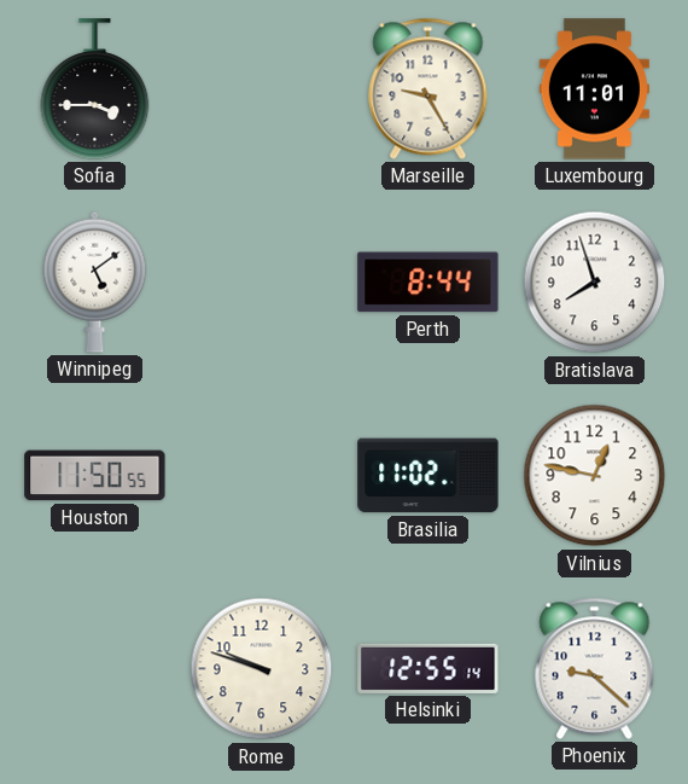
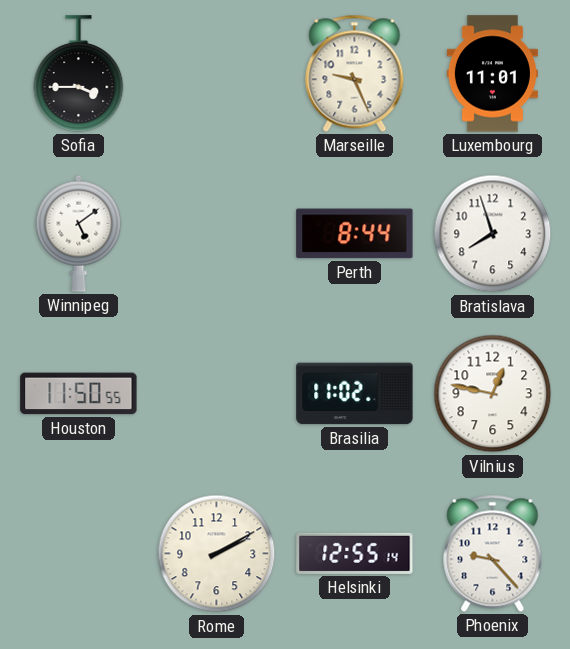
Marseille: 9:25 -> 9:26
Rome: 9:48 -> 2:10
Phoenix: 9:22 -> 9:23
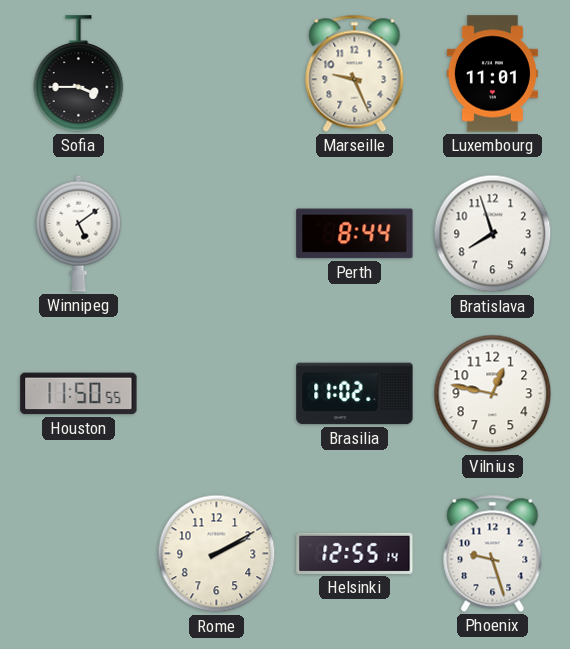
Phoenix: 9:23 -> 9:27
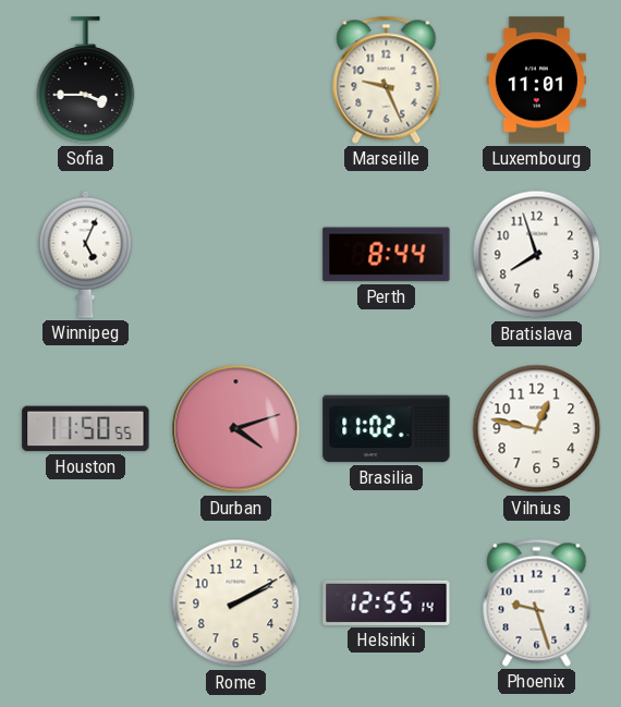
Winnipeg: 5:09 -> 5:04
Durban: none -> 4:12
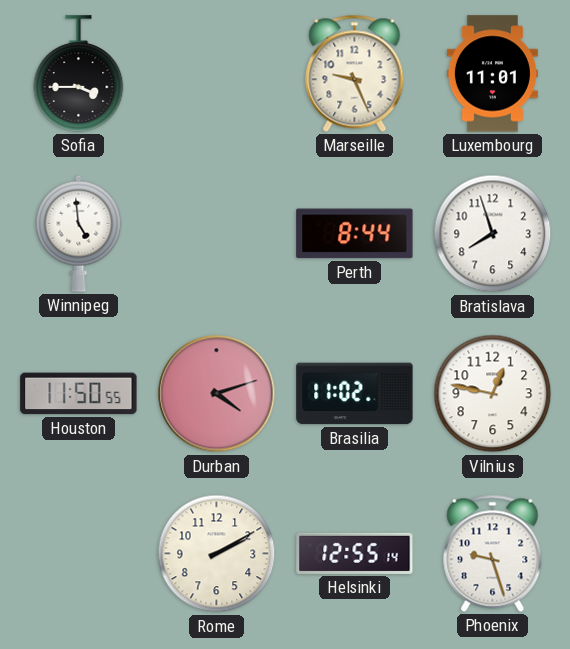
Winnipeg: 5:04 -> 4:59
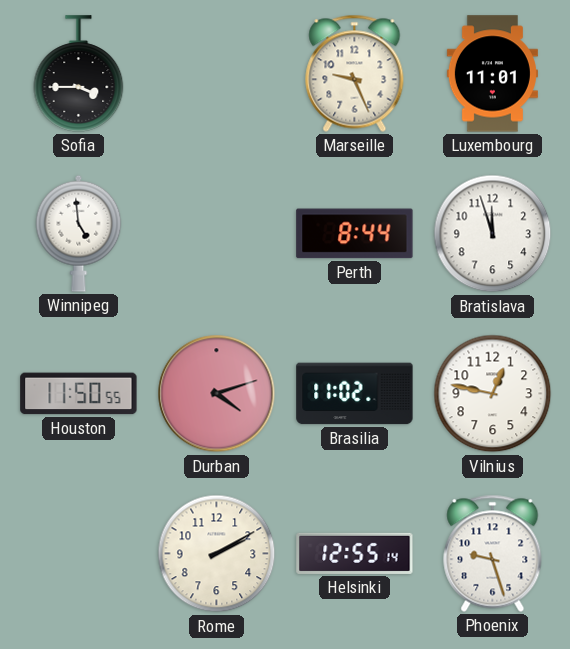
Bratislava: 7:57 -> 11:57
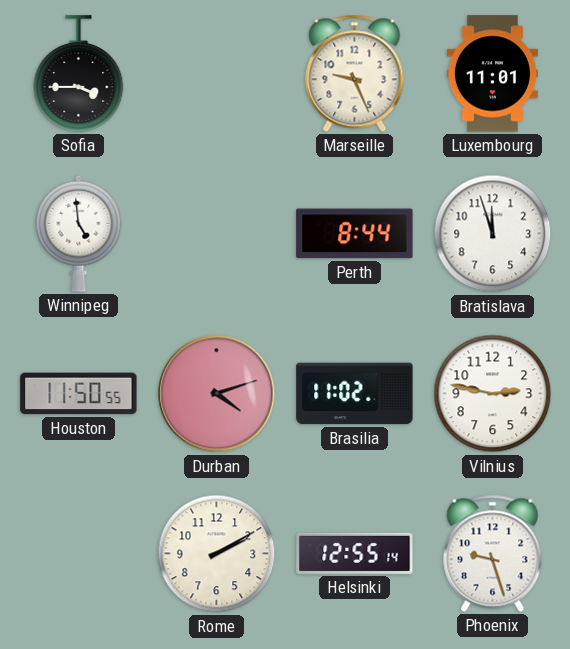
Vilnius: 12:47 -> 2:47
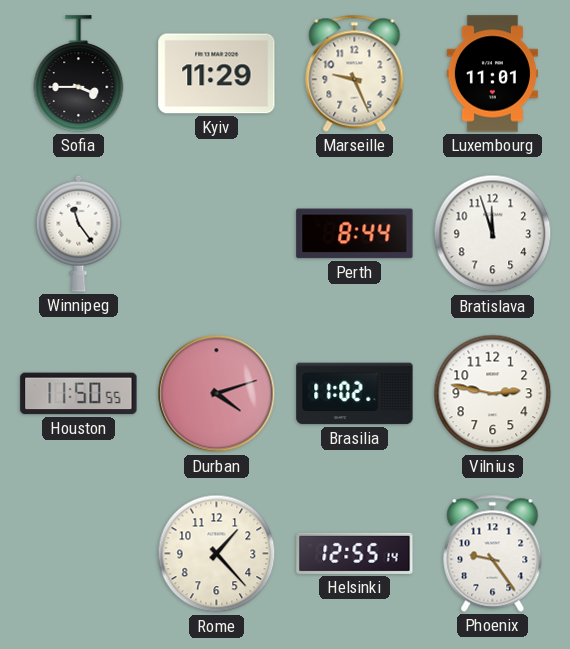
Kyiv: none -> 11:29
Winnipeg: 4:59 -> 11:24
Rome: 2:10 -> 1:23
Phoenix: 9:27 -> 9:24
